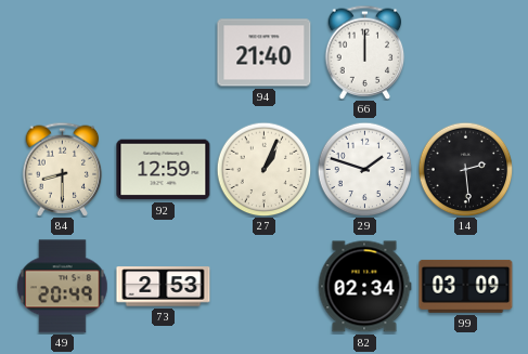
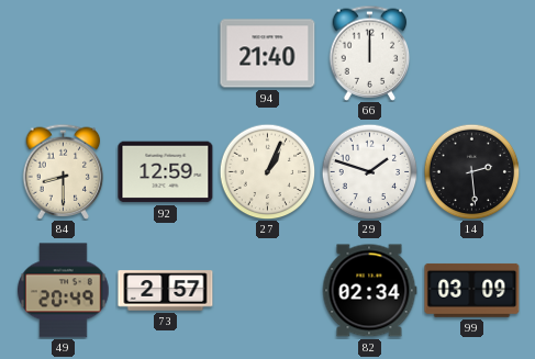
73: 2:53 -> 2:57
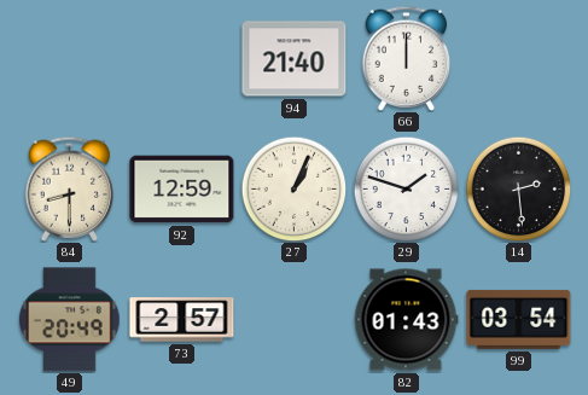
82: 02:34 -> 01:43
99: 03:09 -> 03:54
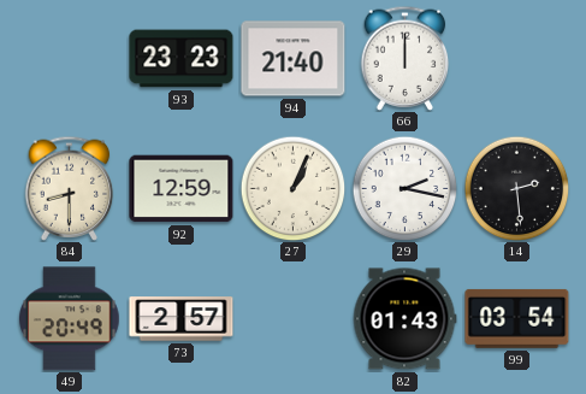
93: none -> 23:23
29: 1:48 -> 2:17
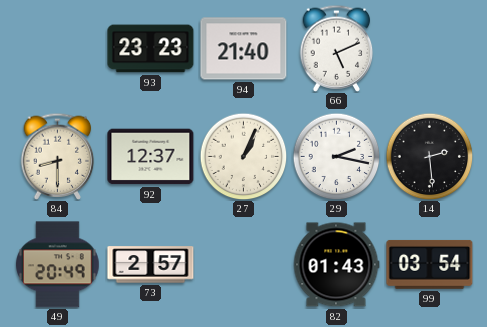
66: 12:00 -> 5:11
92: 12:59 -> 12:37
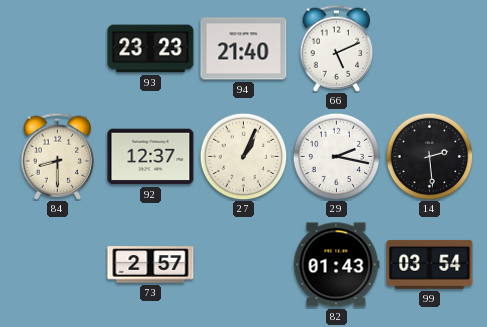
49: 20:49 -> none
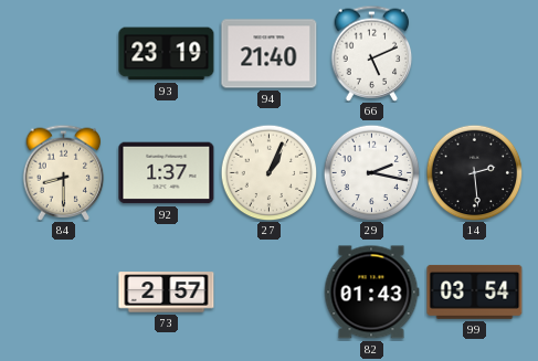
93: 23:23 -> 23:19
92: 12:37 -> 1:37
